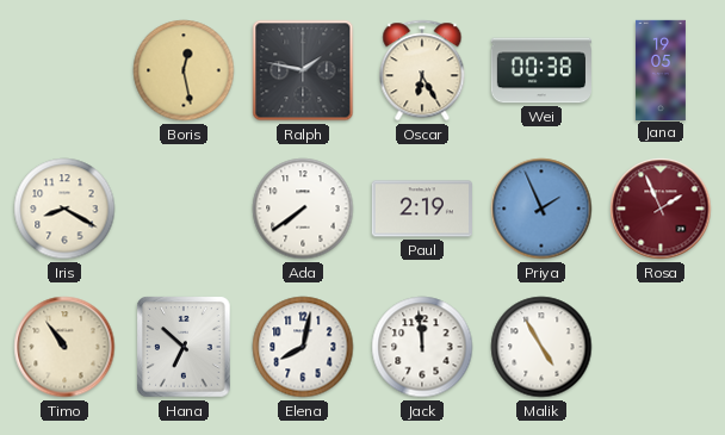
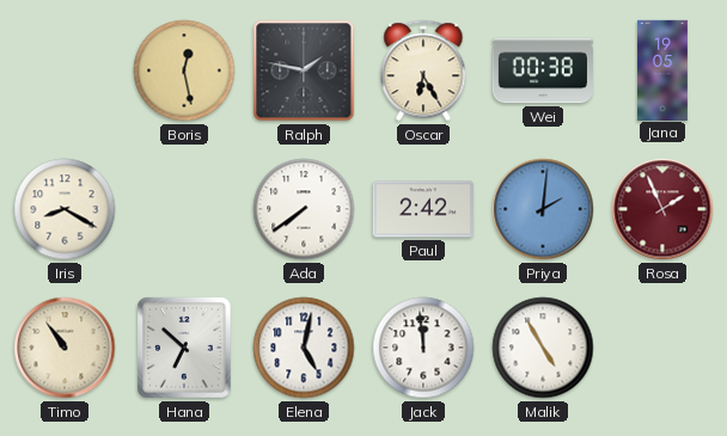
Paul: 2:19 -> 2:42
Priya: 1:56 -> 2:01
Elena: 8:02 -> 5:02
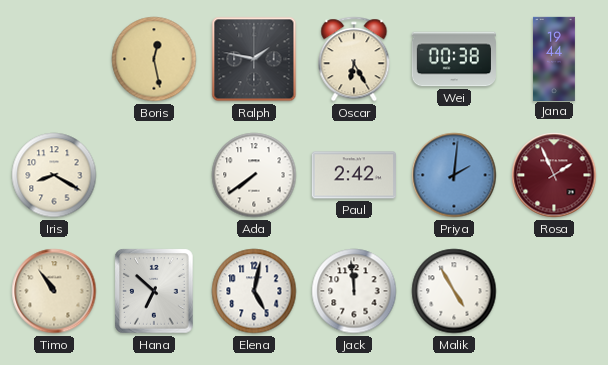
Jana: 19:05 -> 19:44
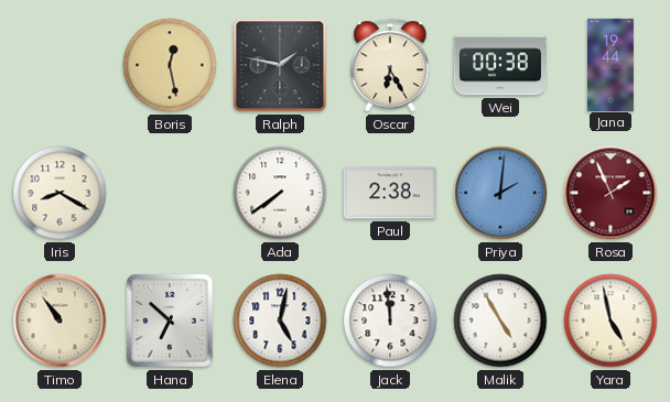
Paul: 2:42 -> 2:38
Yara: none -> 4:58
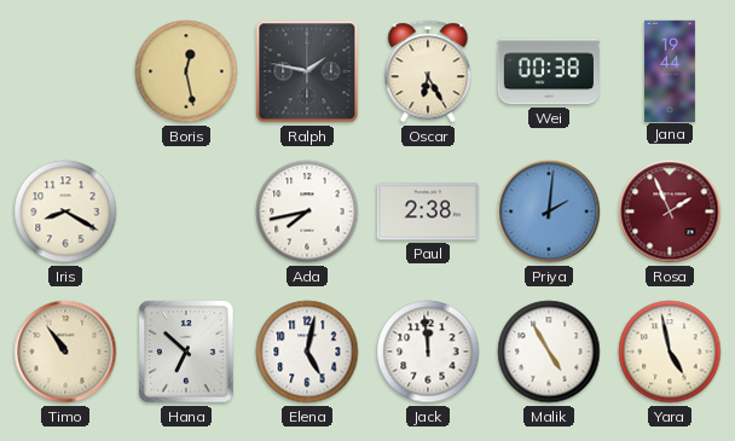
Ada: 7:39 -> 7:43
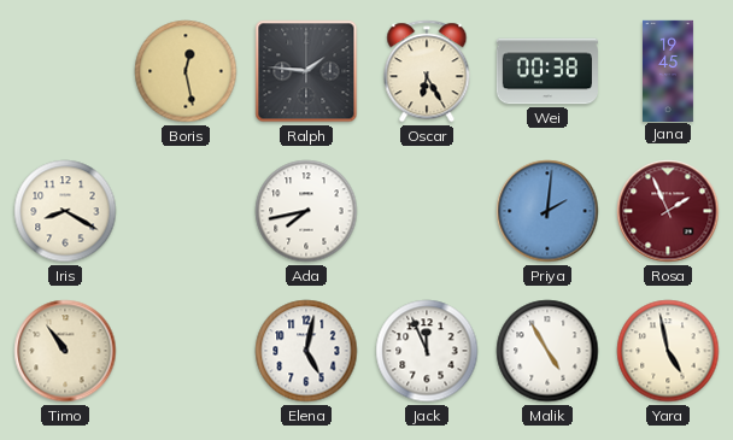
Ralph: 1:47 -> 1:46
Jana: 19:44 -> 19:45
Paul: 2:38 -> none
Hana: 6:52 -> none
Jack: 11:59 -> 11:56
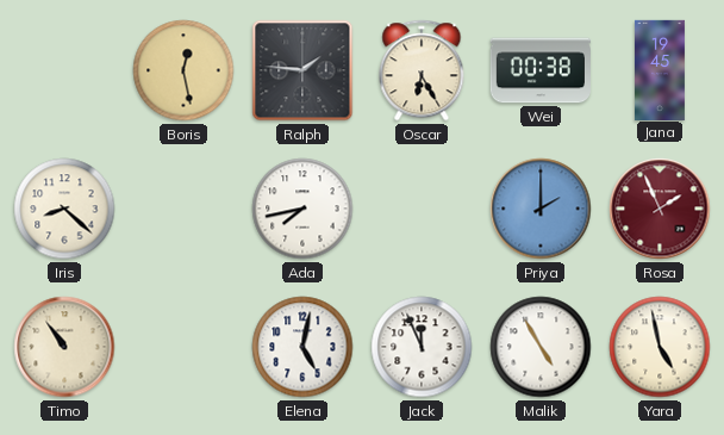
Iris: 8:20 -> 8:22
Priya: 2:01 -> 2:00
